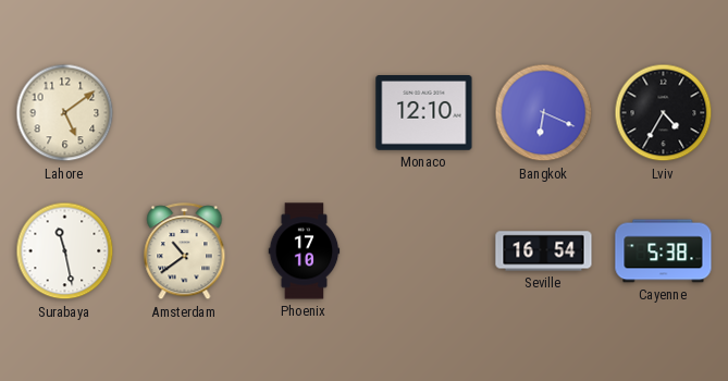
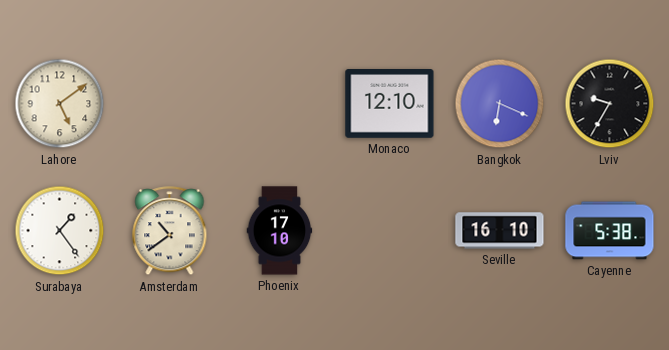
Lviv: 4:35 -> 9:35
Surabaya: 11:28 -> 1:24
Seville: 16:54 -> 16:10
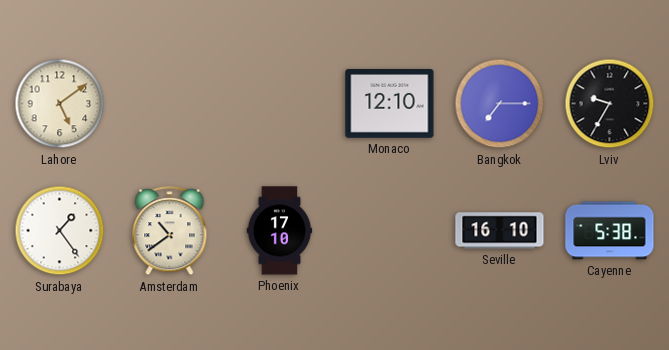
Bangkok: 6:19 -> 7:15
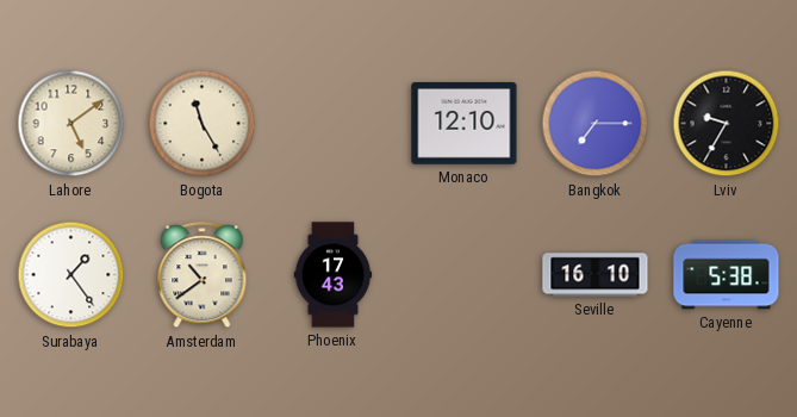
Bogota: none -> 11:25
Phoenix: 17:10 -> 17:43
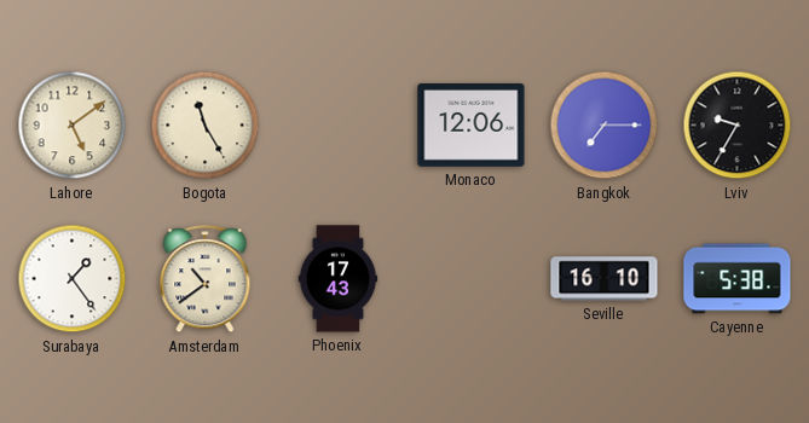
Monaco: 12:10 -> 12:06
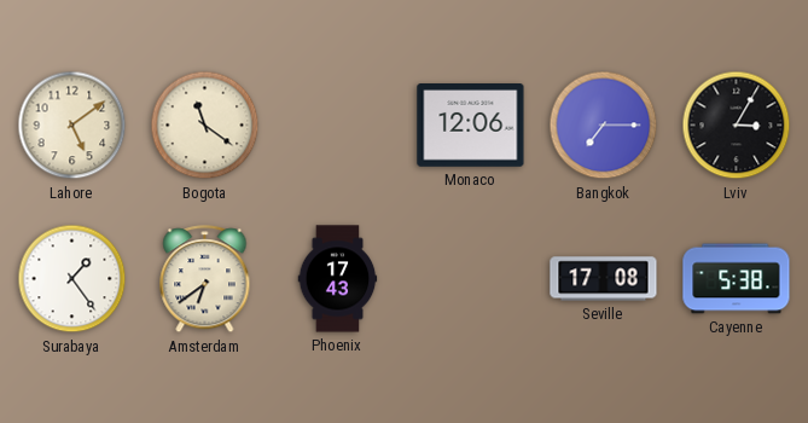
Bogota: 11:25 -> 11:21
Lviv: 9:35 -> 3:05
Amsterdam: 10:39 -> 6:39
Seville: 16:10 -> 17:08
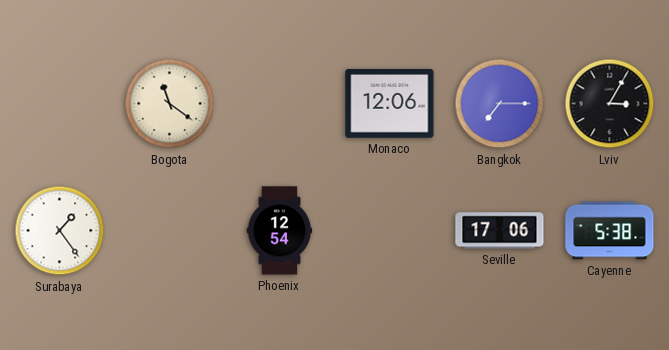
Lahore: 5:09 -> none
Amsterdam: 6:39 -> none
Phoenix: 17:43 -> 12:54
Seville: 17:08 -> 17:06
